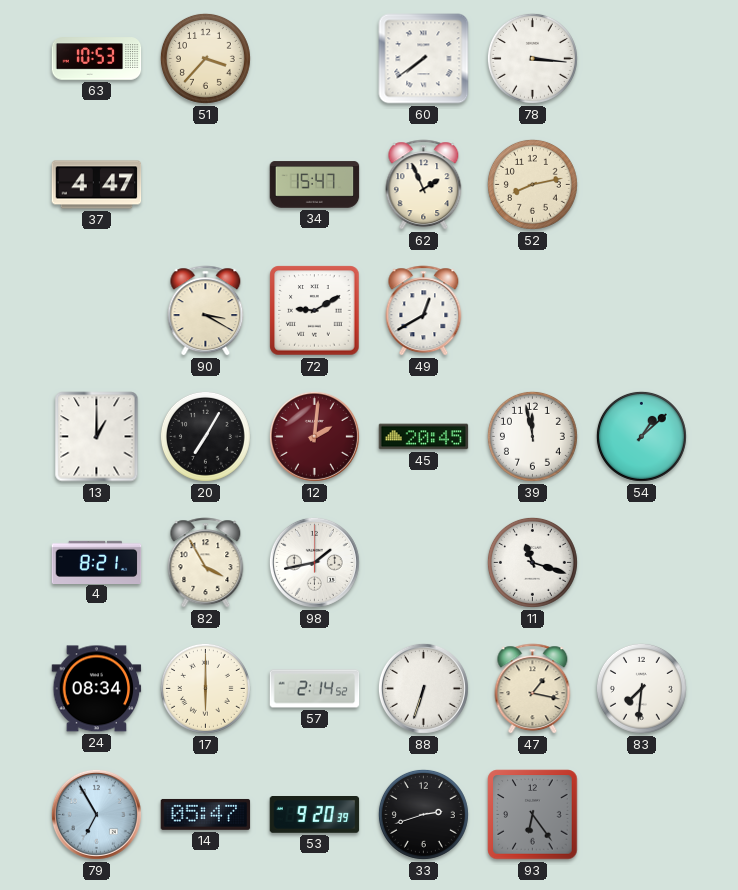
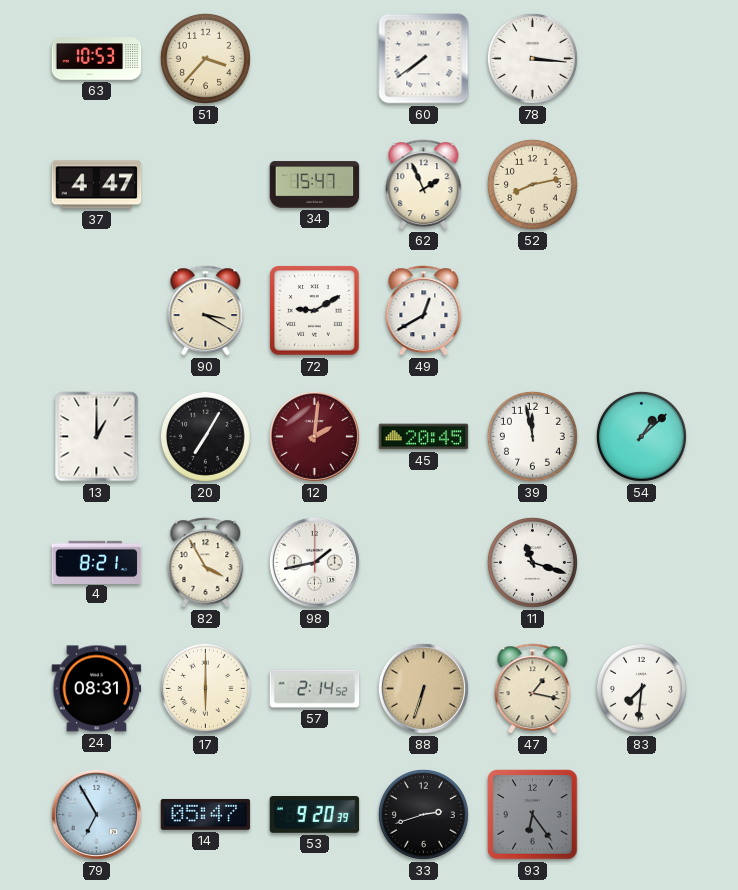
24: 08:34 -> 08:31
88 dial: white -> champagne
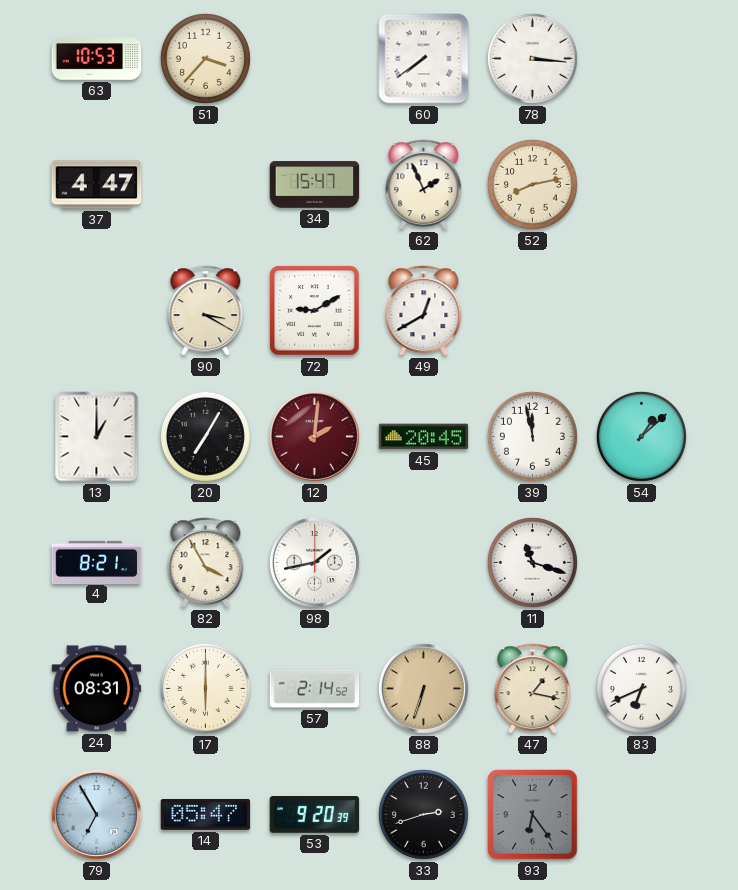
83: 7:31 -> 6:41
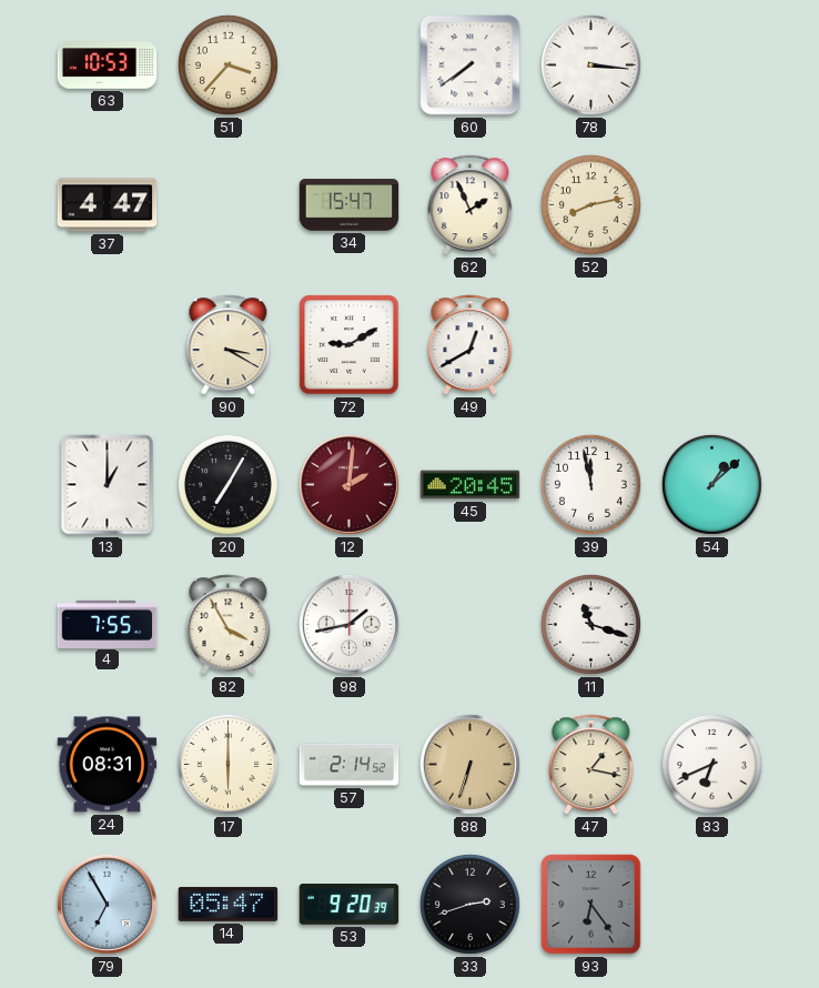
4: 8:21 -> 7:55
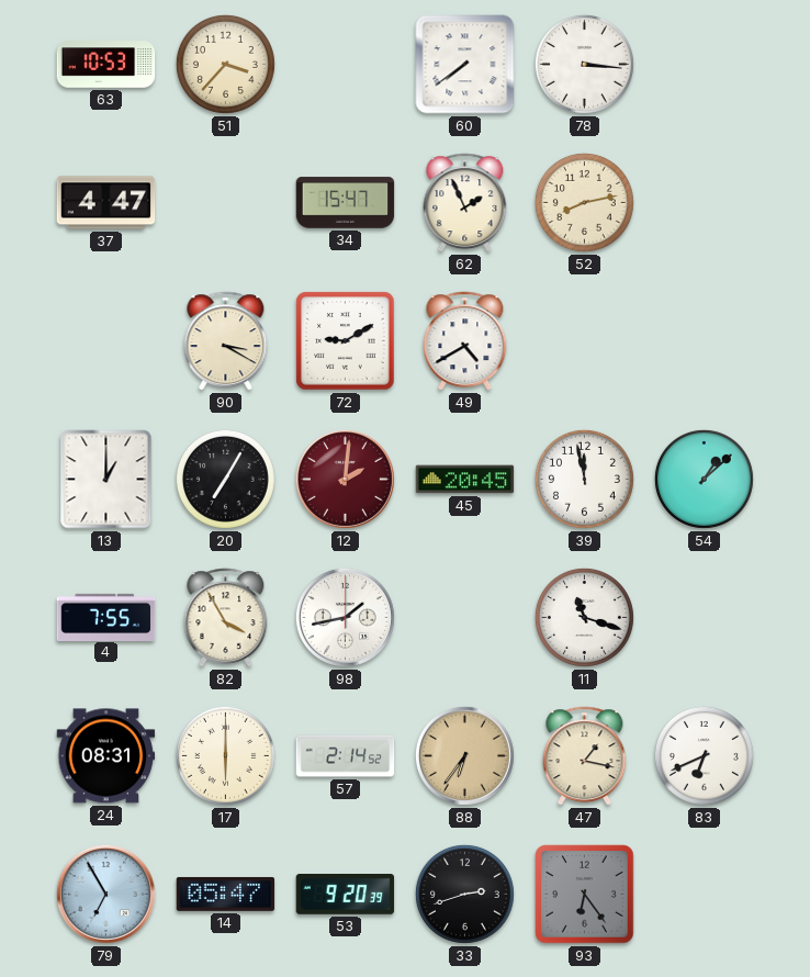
49: 12:40 -> 4:40
88: 6:33 -> 6:36
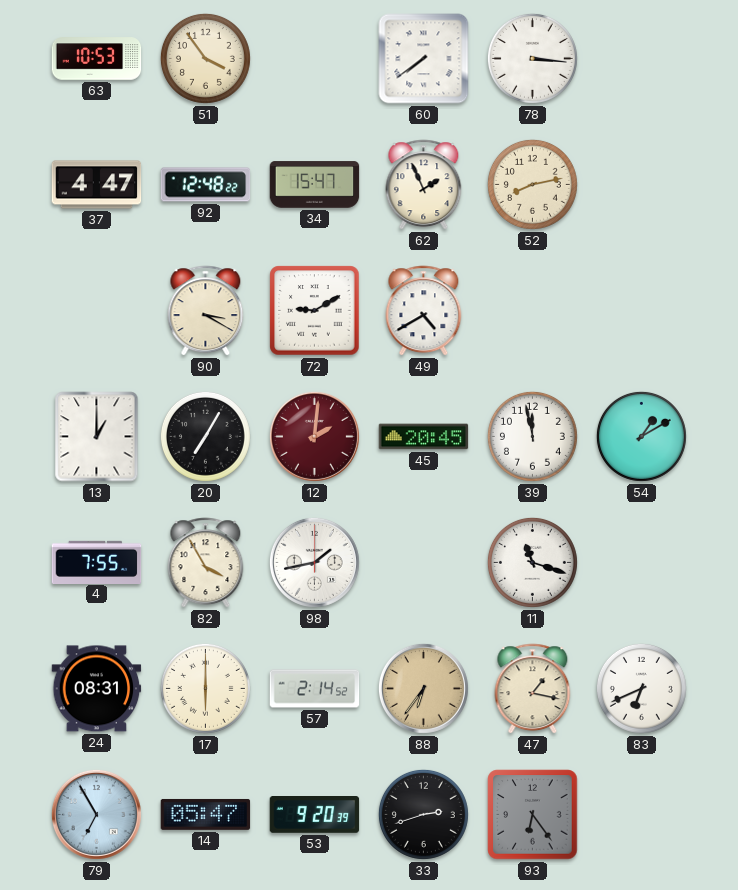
51: 3:37 -> 3:54
92: none -> 12:48
54: 1:08 -> 1:10
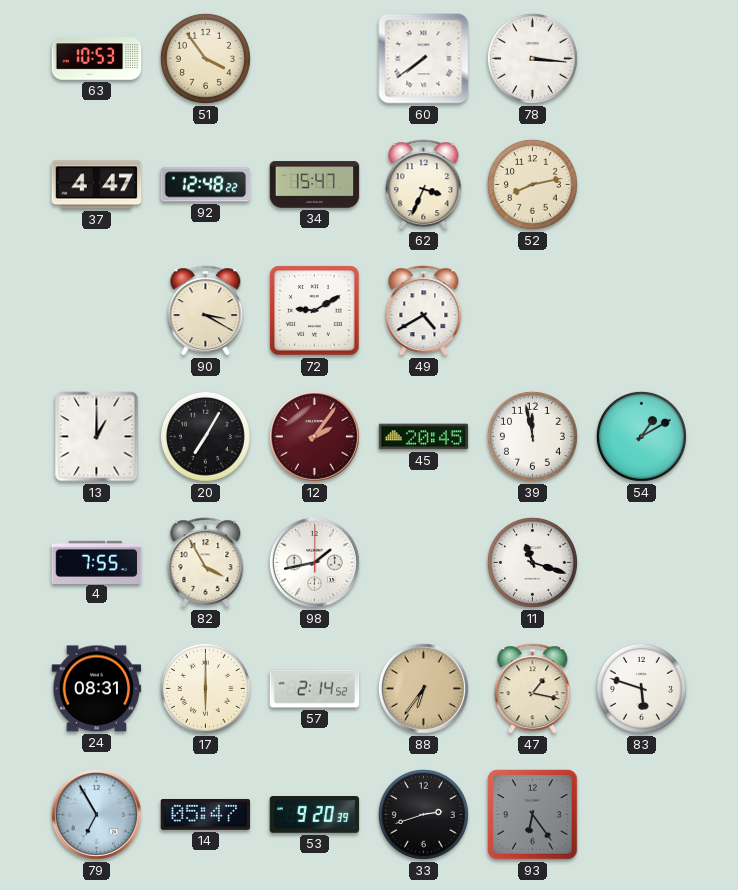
62: 1:56 -> 3:34
12: 2:01 -> 2:06
83: 6:41 -> 5:48
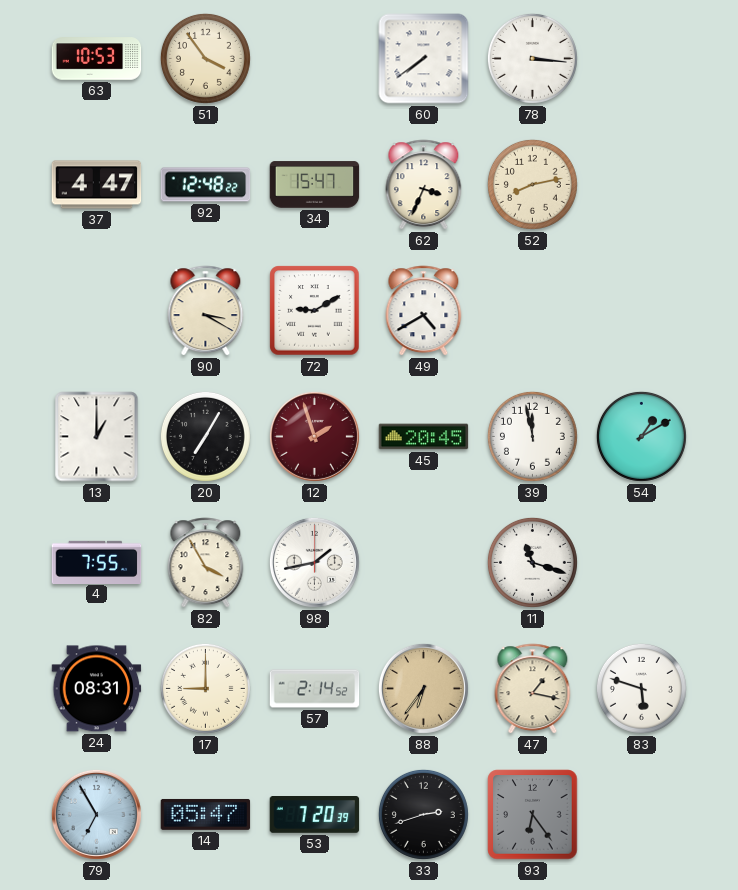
12: 2:06 -> 1:57
17: 6:00 -> 9:00
53: 9:20 -> 7:20
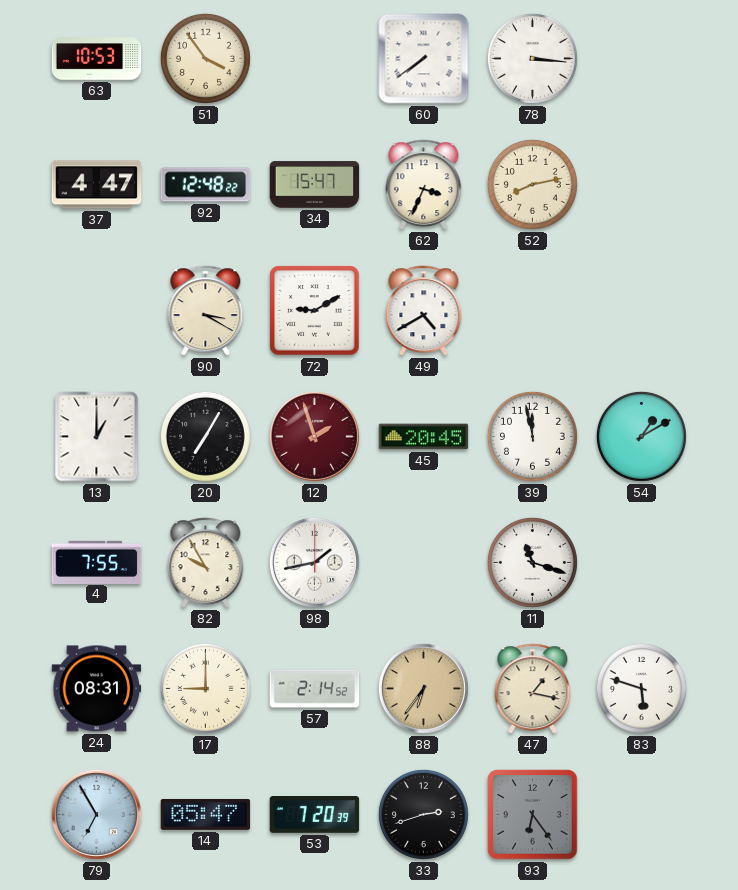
82: 3:55 -> 9:55
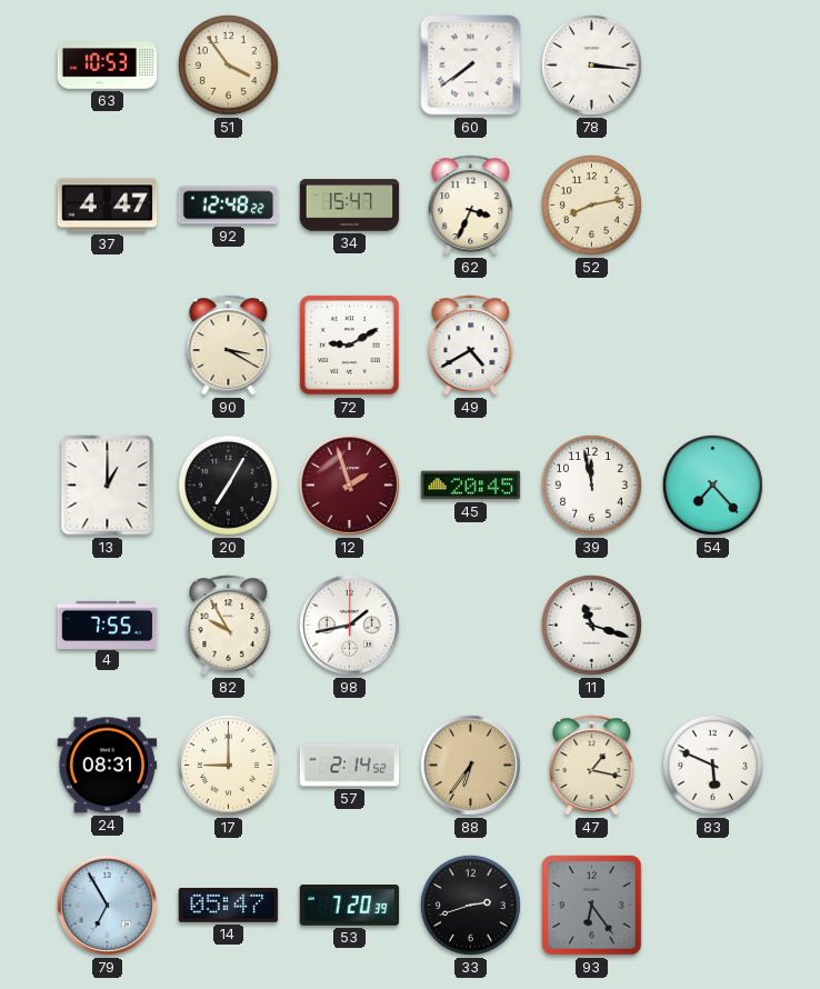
54: 1:10 -> 7:23
83: 5:48 -> 5:49
